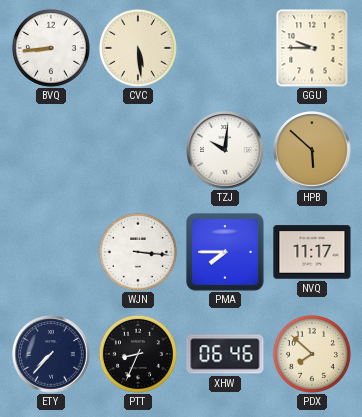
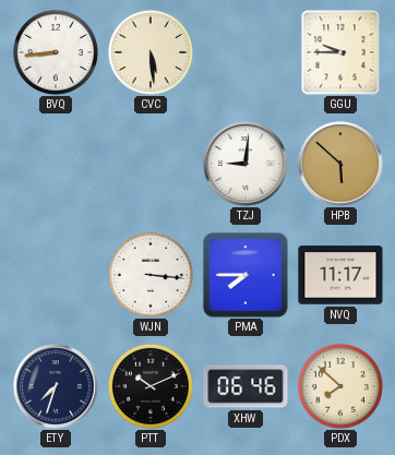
TZJ: 10:01 -> 9:01
ETY: 7:37 -> 7:33
PTT: 8:34 -> 10:11
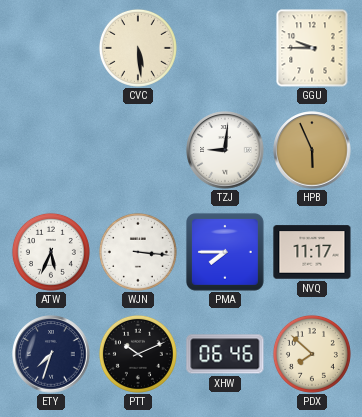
BVQ: 8:44 -> none
HPB: 5:52 -> 5:56
ATW: none -> 5:34
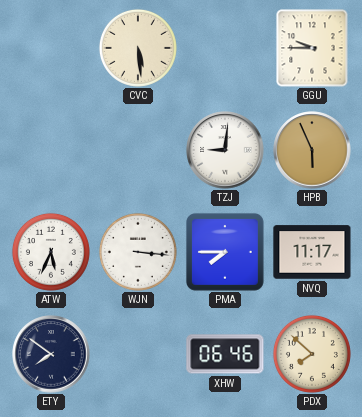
ETY: 7:33 -> 7:51
PTT: 10:11 -> none
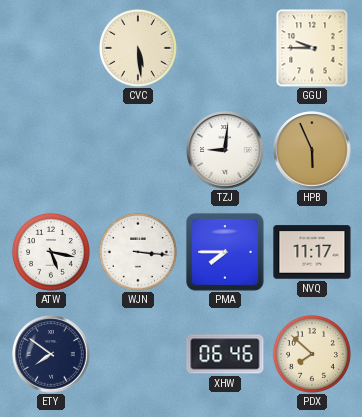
ATW: 5:34 -> 5:17
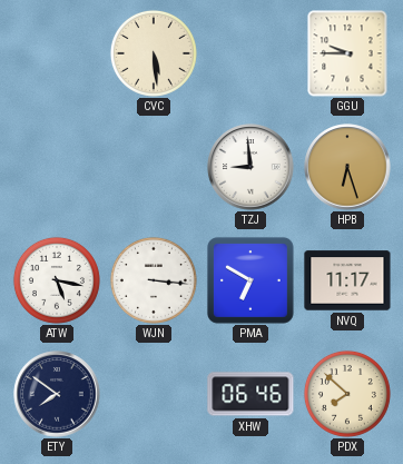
TZJ: 9:01 -> 8:59
HPB: 5:56 -> 6:27
PMA: 7:45 -> 6:50
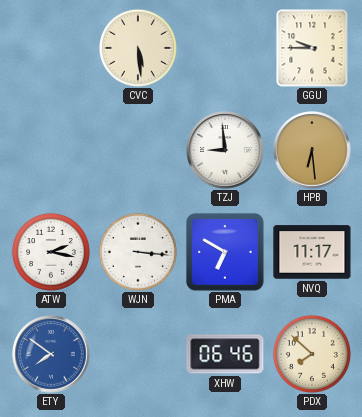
HPB: 6:27 -> 6:29
ATW: 5:17 -> 2:17
ETY dial: navy -> blue
